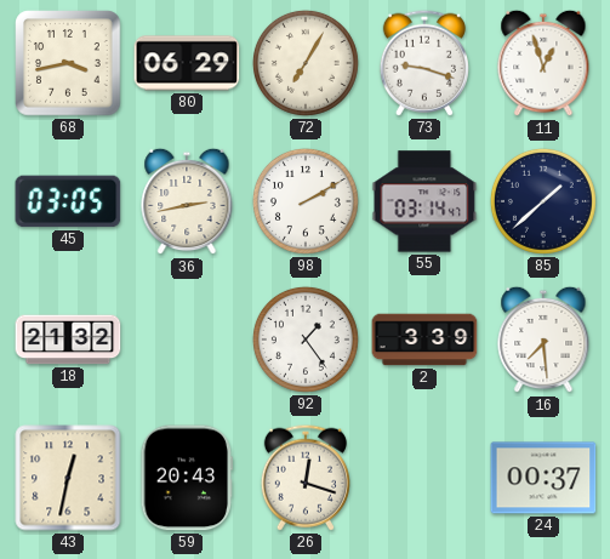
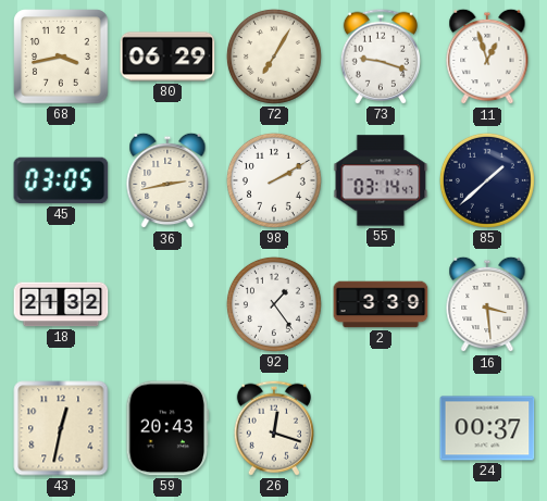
16: 7:29 -> 3:29
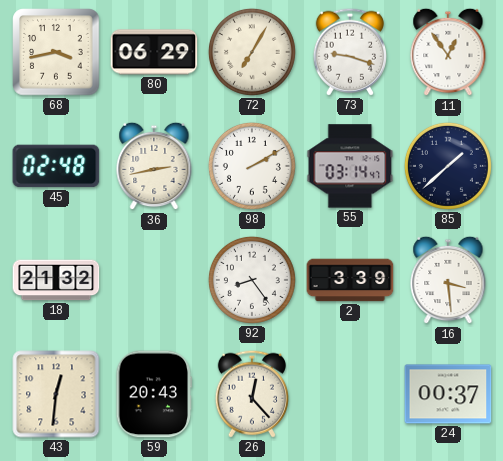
11: 12:57 -> 12:54
45: 03:05 -> 02:48
92: 1:24 -> 8:24
43: 12:32 -> 12:31
26: 12:18 -> 12:23
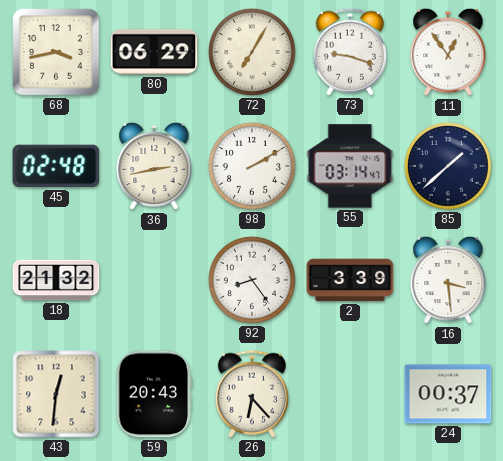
26: 12:23 -> 6:23
